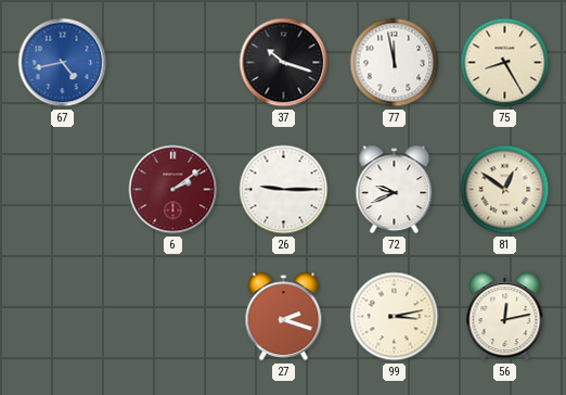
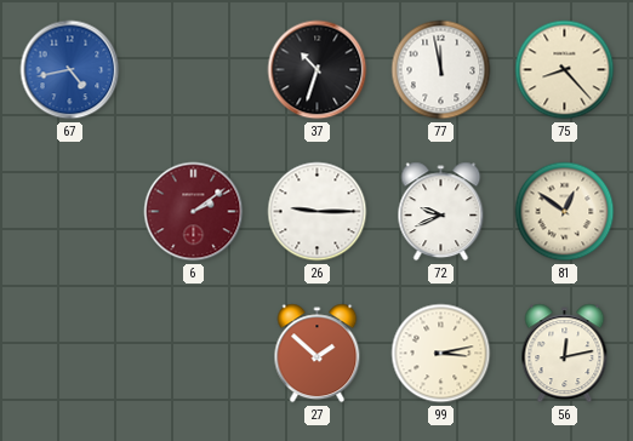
37: 10:18 -> 10:33
75: 8:25 -> 8:23
27: 2:18 -> 1:52
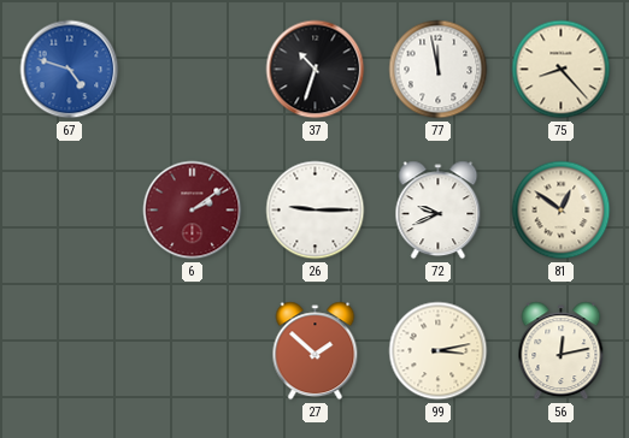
67: 4:43 -> 4:48
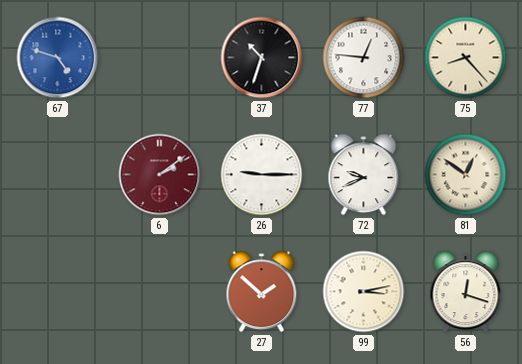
77: 11:58 -> 12:46
56: 12:13 -> 12:18
